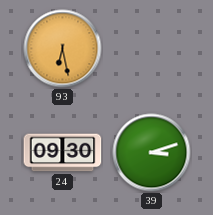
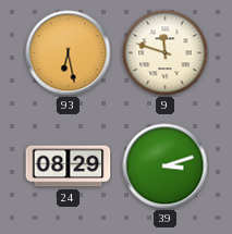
9: none -> 11:48
24: 09:30 -> 08:29
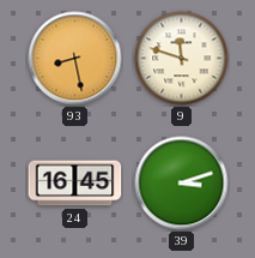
93: 6:28 -> 8:28
24: 08:29 -> 16:45
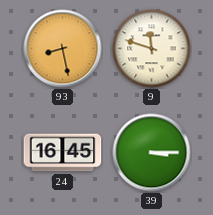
39: 3:12 -> 3:15
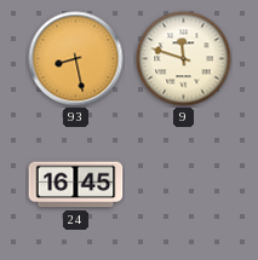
39: 3:15 -> none
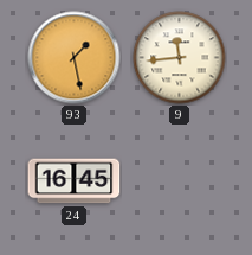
93: 8:28 -> 1:28
9: 11:48 -> 11:44
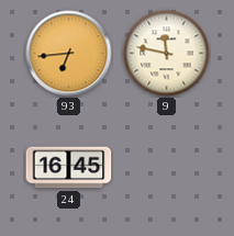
93: 1:28 -> 6:44
9: 11:44 -> 11:47
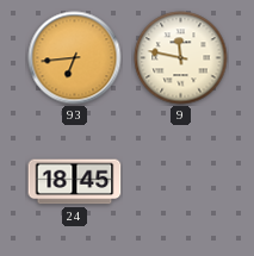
24: 16:45 -> 18:45
